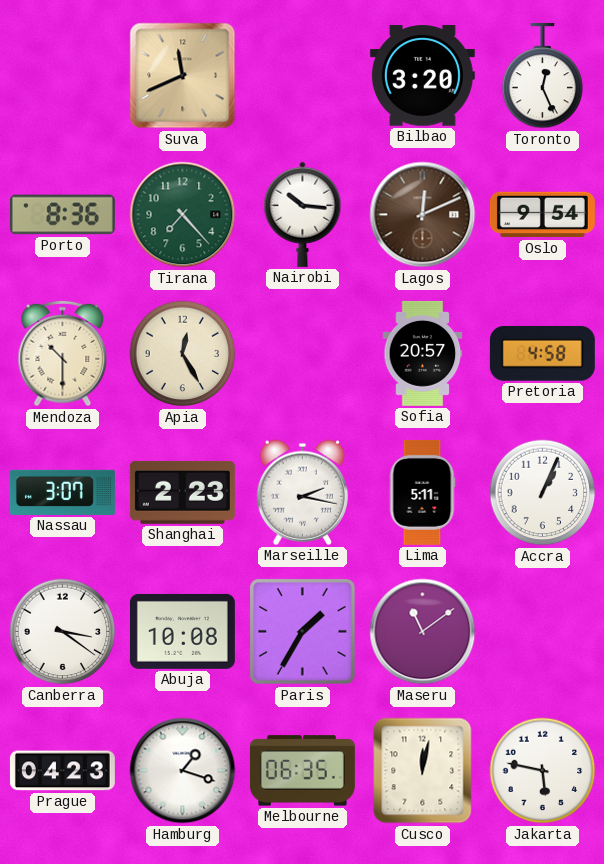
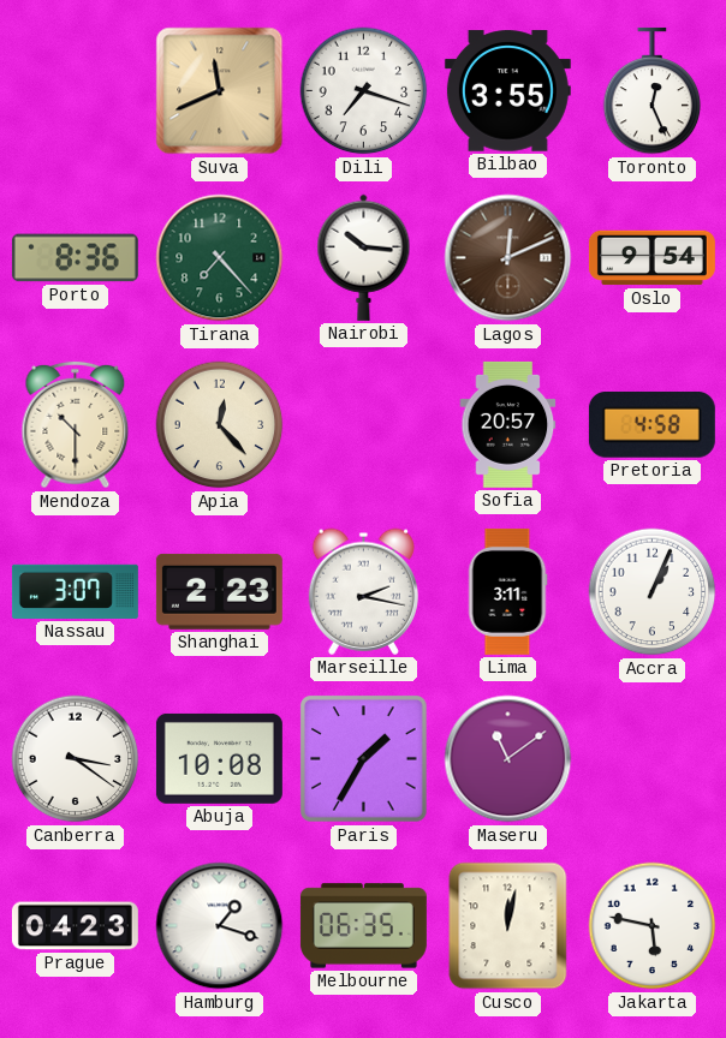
Dili: none -> 7:18
Bilbao: 3:20 -> 3:55
Apia: 12:25 -> 12:23
Lima: 5:11 -> 3:11
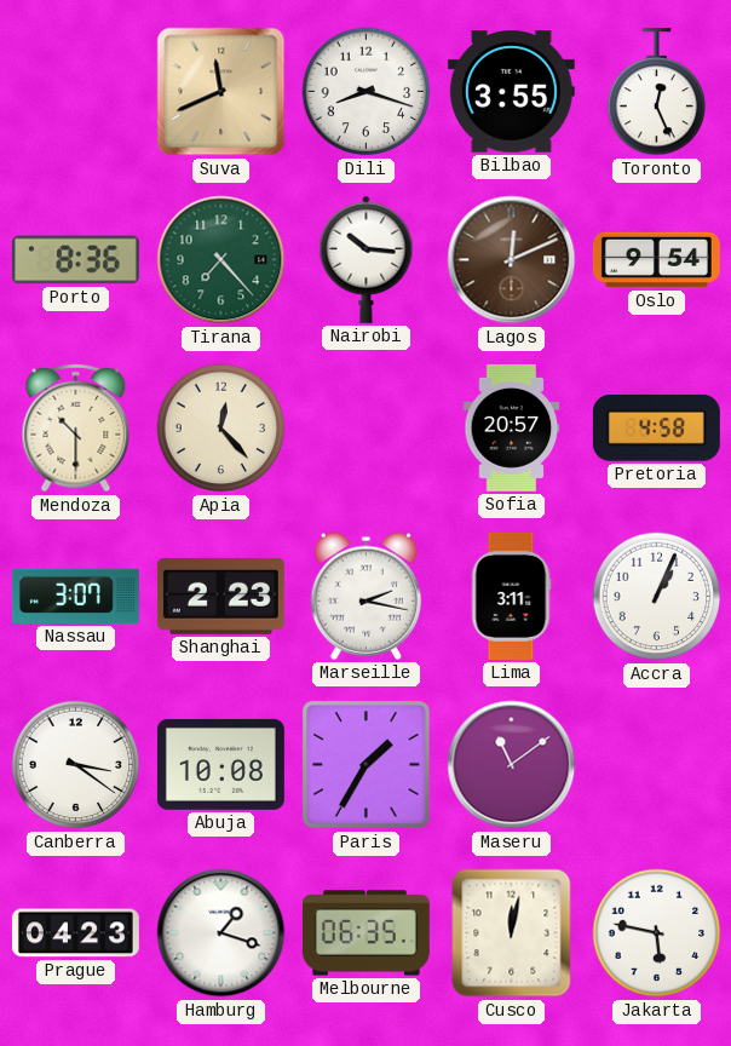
Dili: 7:18 -> 8:18
